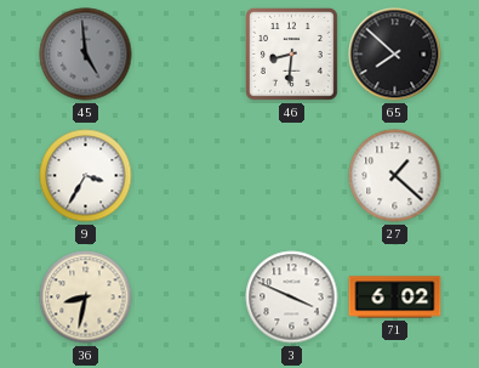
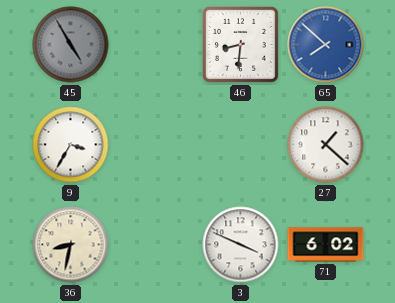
45: 4:59 -> 4:55
65 dial: black -> blue
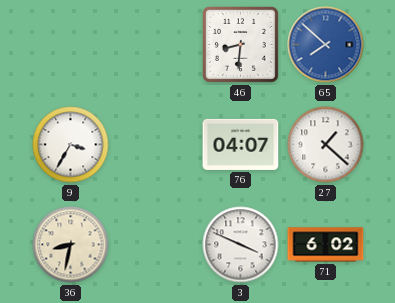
45: 4:55 -> none
76: none -> 04:07
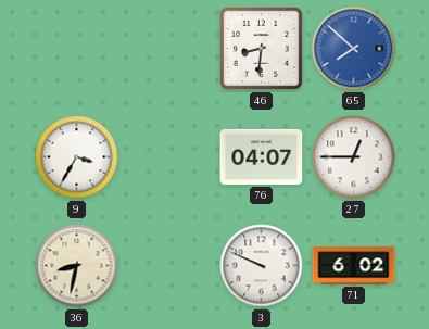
27: 1:22 -> 12:45
3: 3:49 -> 9:49
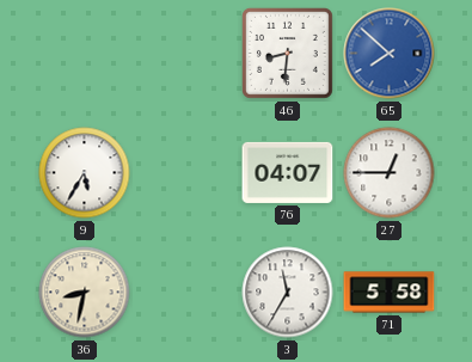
9: 3:35 -> 5:35
3: 9:49 -> 11:35
71: 6:02 -> 5:58
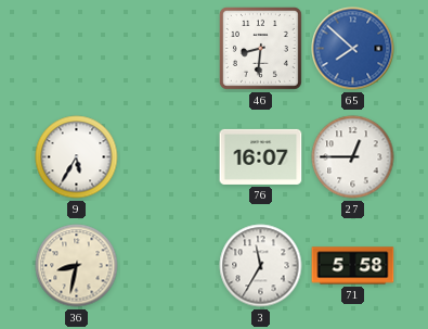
76: 04:07 -> 16:07
